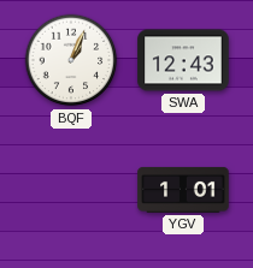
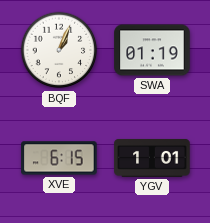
SWA: 12:43 -> 01:19
XVE: none -> 6:15
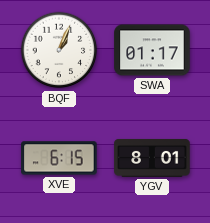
SWA: 01:19 -> 01:17
YGV: 1:01 -> 8:01
